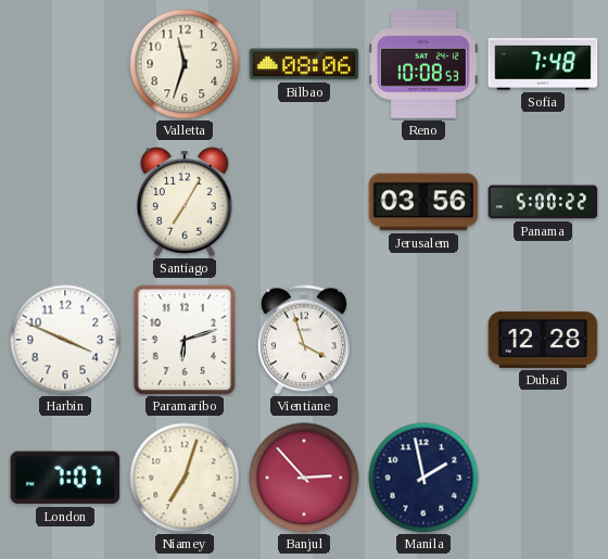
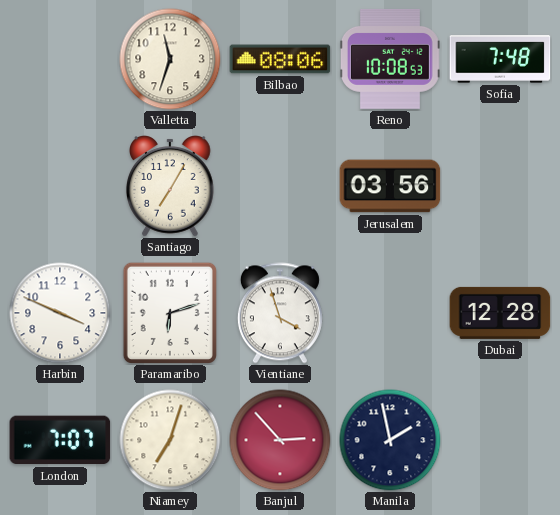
Panama: 5:00 -> none
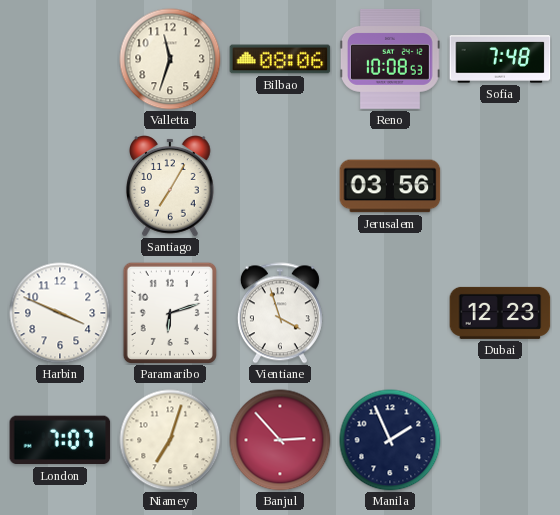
Dubai: 12:28 -> 12:23
Manila: 1:58 -> 1:56
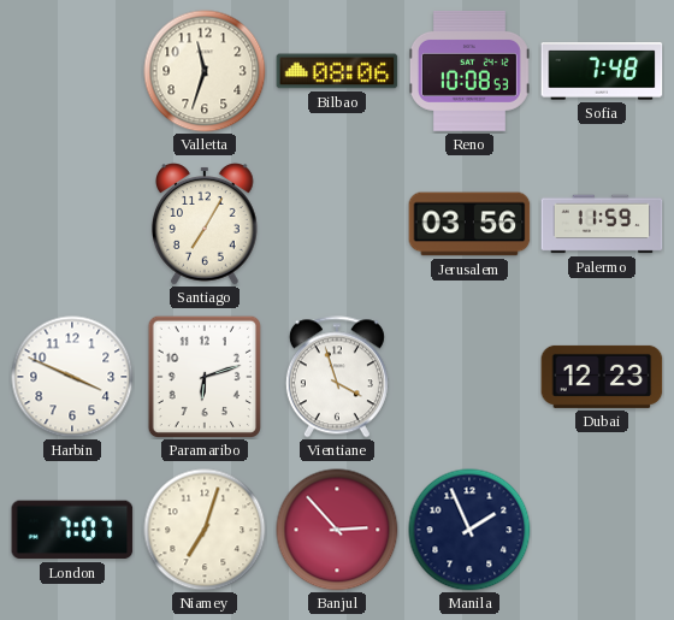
Palermo: none -> 11:59
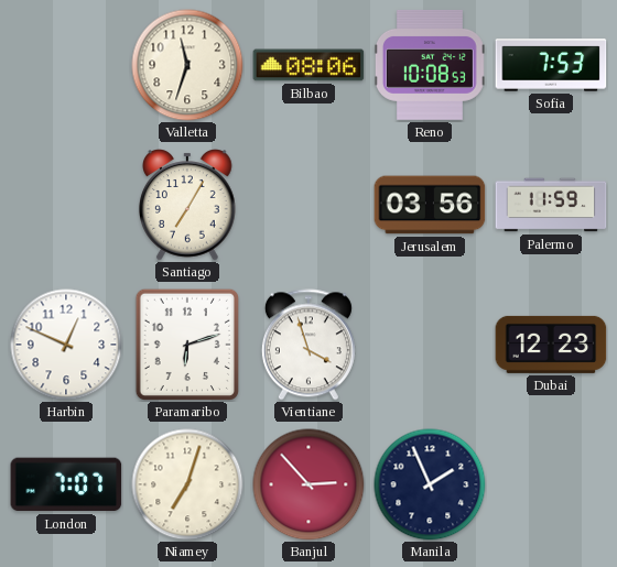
Sofia: 7:48 -> 7:53
Harbin: 3:49 -> 12:49
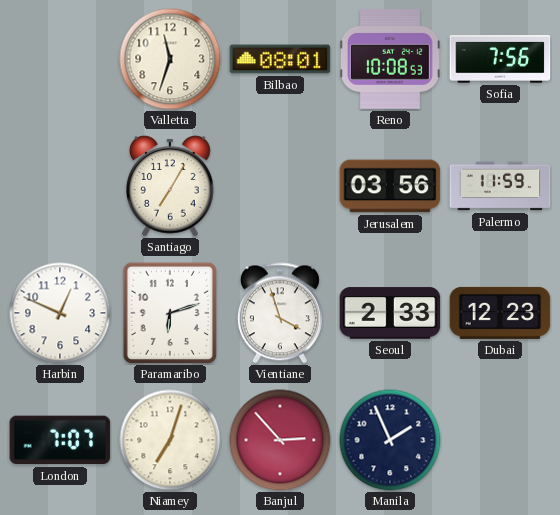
Bilbao: 08:06 -> 08:01
Sofia: 7:53 -> 7:56
Seoul: none -> 2:33
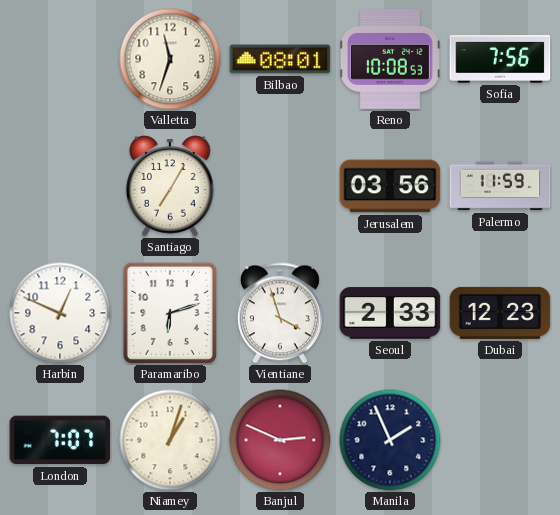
Niamey: 7:03 -> 1:03
Banjul: 2:53 -> 2:49
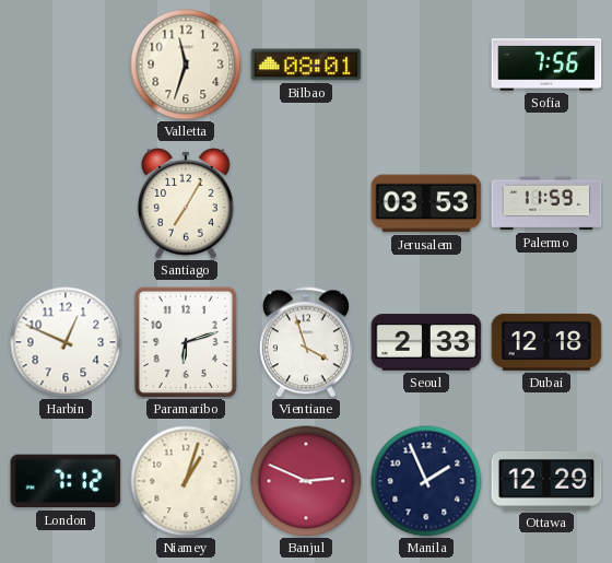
Reno: 10:08 -> none
Jerusalem: 03:56 -> 03:53
Dubai: 12:23 -> 12:18
London: 7:07 -> 7:12
Ottawa: none -> 12:29
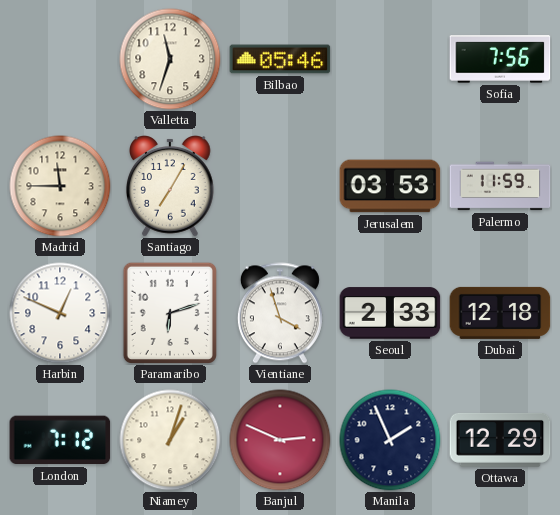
Bilbao: 08:01 -> 05:46
Madrid: none -> 11:45
